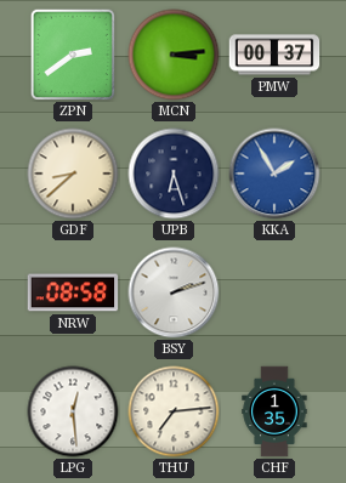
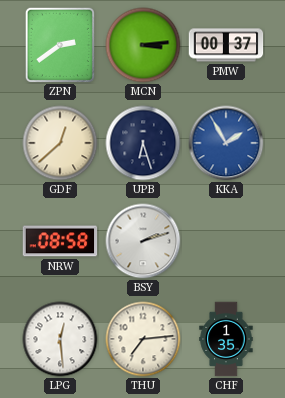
GDF: 8:38 -> 12:38
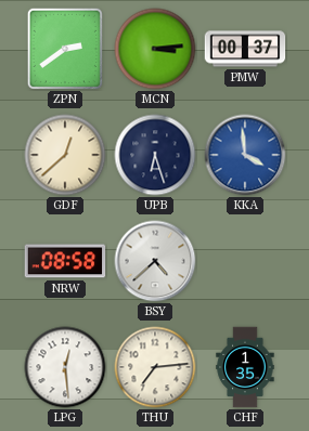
KKA: 1:55 -> 3:59
BSY: 2:12 -> 4:38
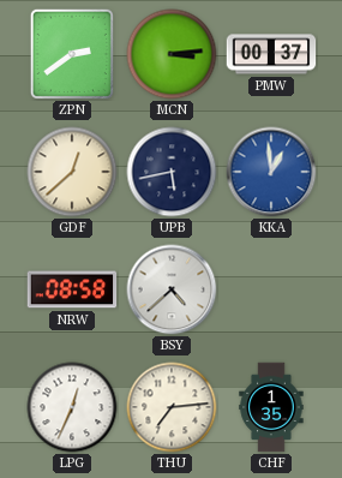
UPB: 6:27 -> 5:43
KKA: 3:59 -> 12:59
LPG: 12:29 -> 12:34
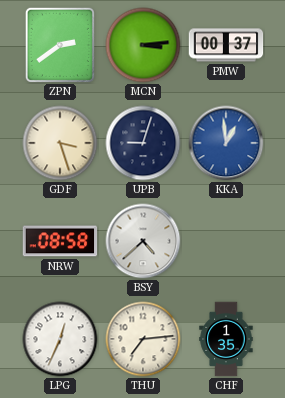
GDF: 12:38 -> 3:27
UPB: 5:43 -> 9:03
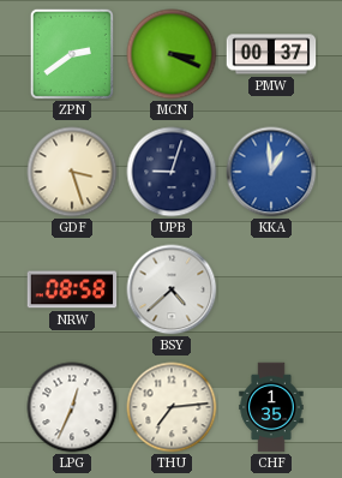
MCN: 3:14 -> 3:19
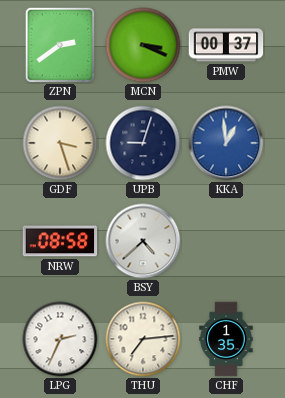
LPG: 12:34 -> 2:34
